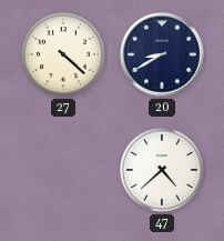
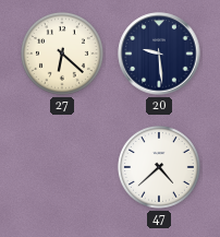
27: 4:22 -> 6:22
20: 8:40 -> 9:29
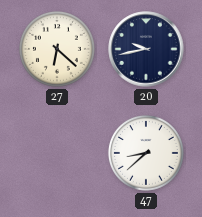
20: 9:29 -> 9:43
47: 4:38 -> 8:38
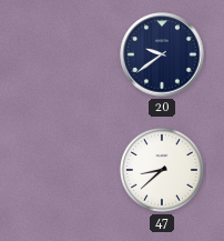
27: 6:22 -> none
20: 9:43 -> 9:39
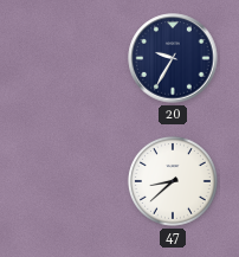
20: 9:39 -> 9:35
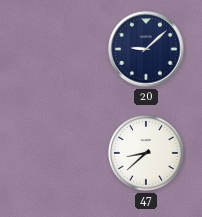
20: 9:35 -> 9:08
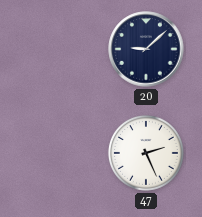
47: 8:38 -> 2:26
